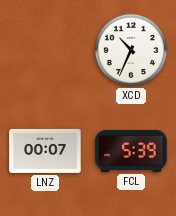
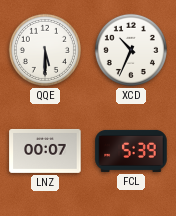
QQE: none -> 5:30
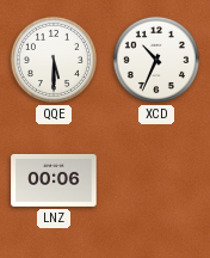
LNZ: 00:07 -> 00:06
FCL: 5:39 -> none
